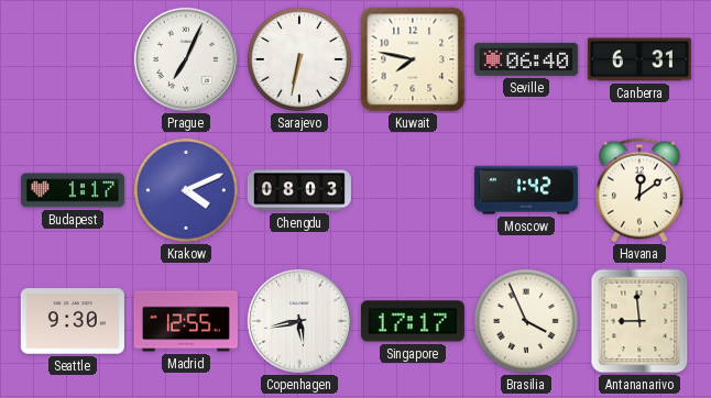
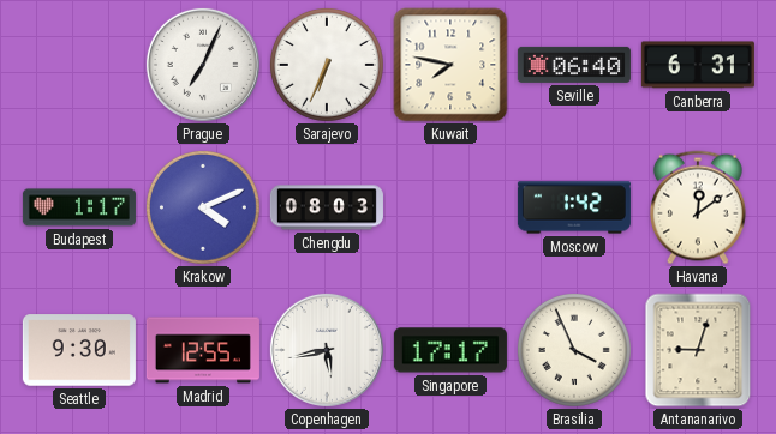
Sarajevo: 6:32 -> 6:34
Antananarivo: 8:59 -> 9:03
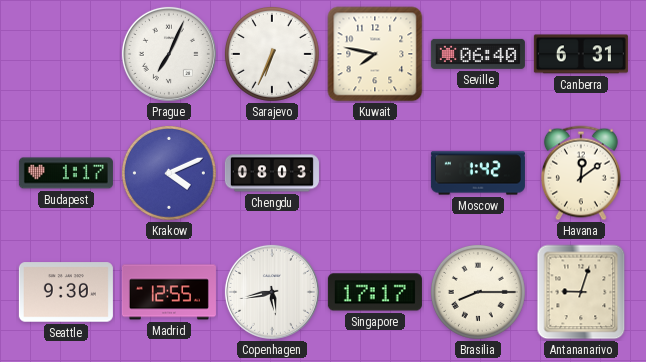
Brasilia: 3:56 -> 8:15
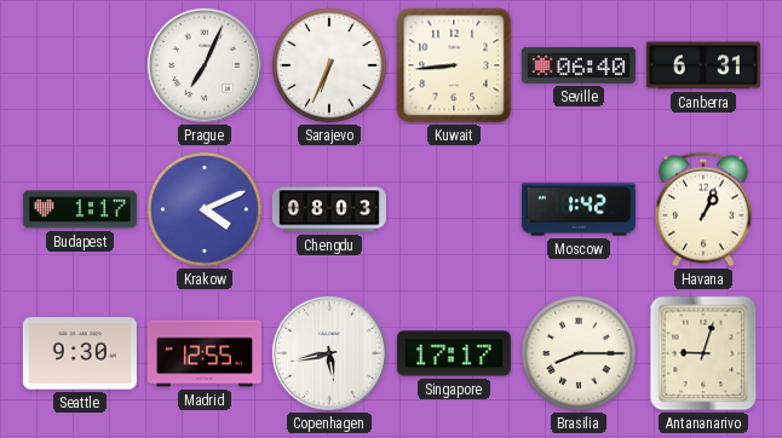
Kuwait: 7:47 -> 8:44
Havana: 12:09 -> 1:04
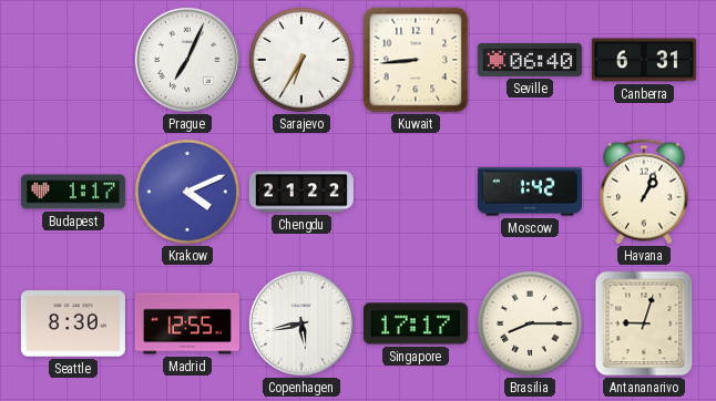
Sarajevo: 6:34 -> 6:35
Chengdu: 08:03 -> 21:22
Seattle: 9:30 -> 8:30
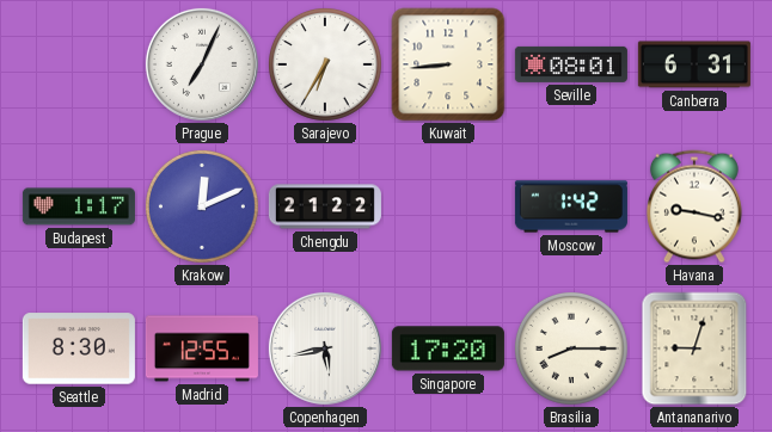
Seville: 06:40 -> 08:01
Krakow: 4:11 -> 12:11
Havana: 1:04 -> 9:17
Singapore: 17:17 -> 17:20
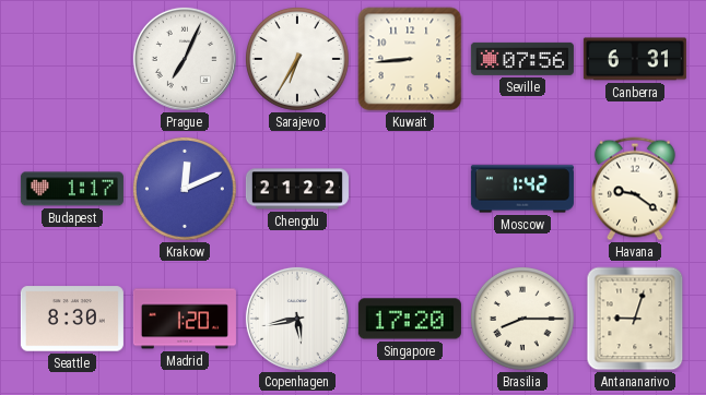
Seville: 08:01 -> 07:56
Havana: 9:17 -> 9:21
Madrid: 12:55 -> 1:20
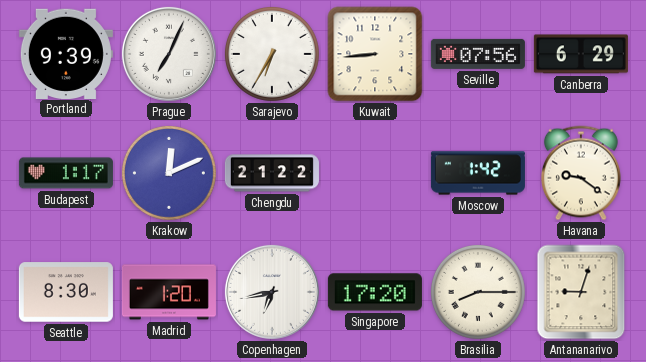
Portland: none -> 9:39
Canberra: 6:31 -> 6:29
Copenhagen: 5:43 -> 6:43
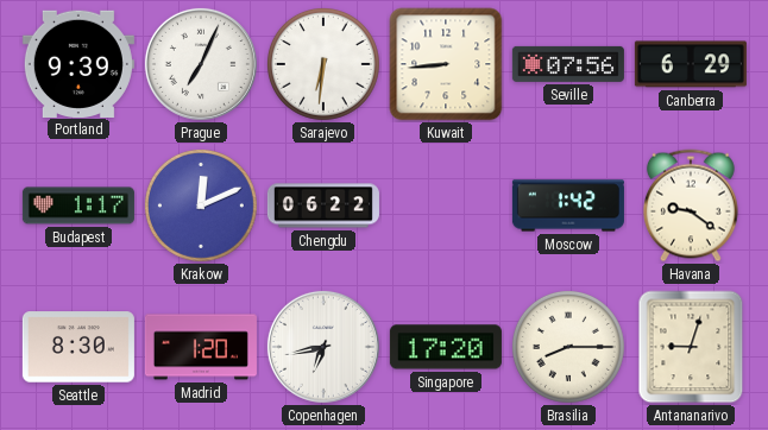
Sarajevo: 6:35 -> 6:31
Chengdu: 21:22 -> 06:22
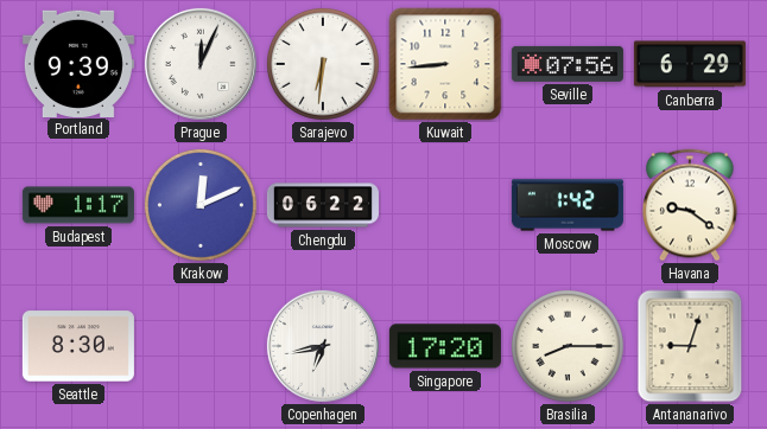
Prague: 7:04 -> 12:04
Madrid: 1:20 -> none
